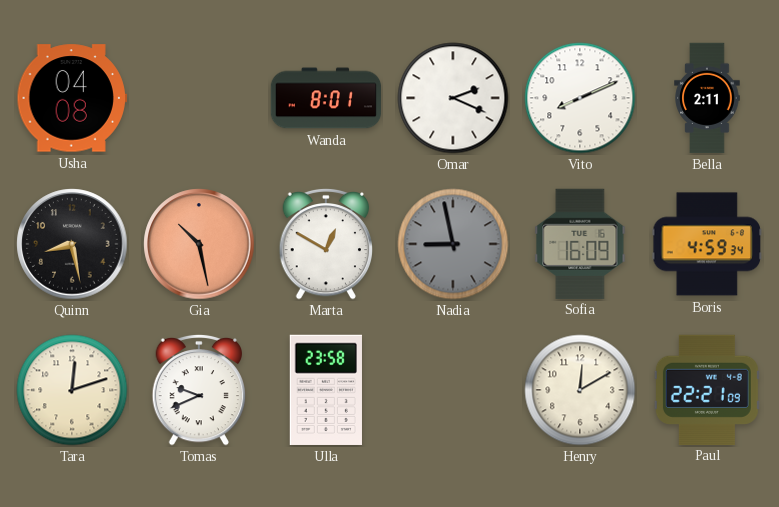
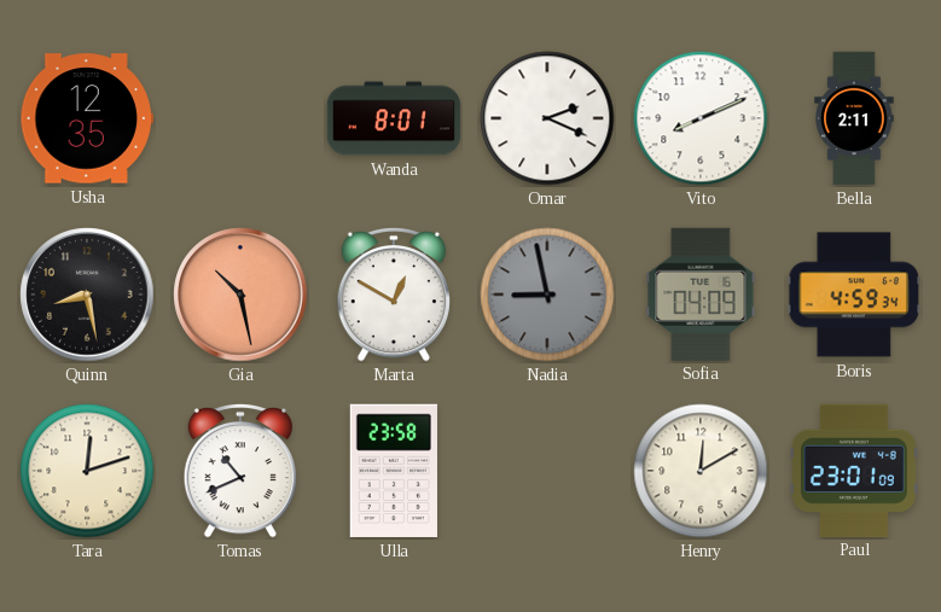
Usha: 04:08 -> 12:35
Sofia: 16:09 -> 04:09
Tomas: 9:41 -> 10:41
Paul: 22:21 -> 23:01
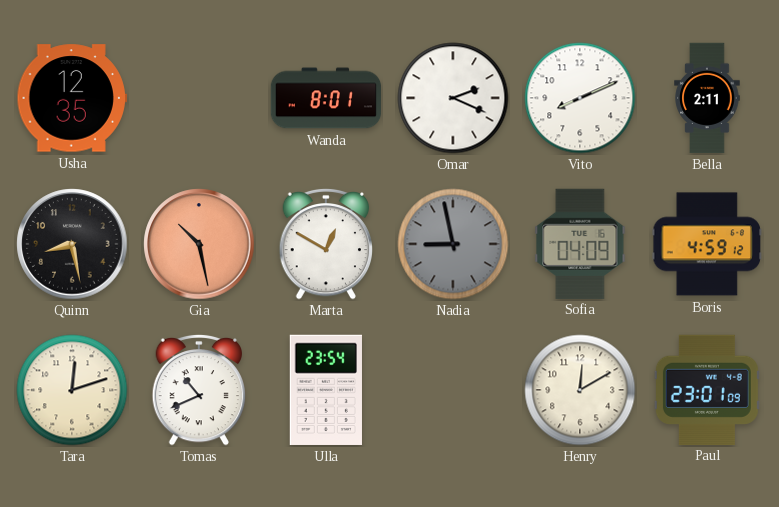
Boris: 4:59:34 -> 4:59:12
Ulla: 23:58 -> 23:54
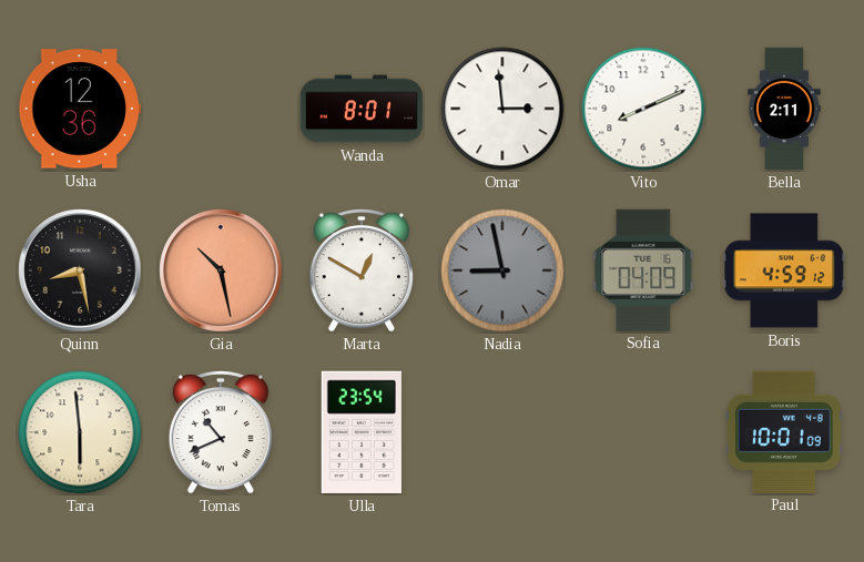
Usha: 12:35 -> 12:36
Omar: 2:19 -> 2:59
Tara: 12:12 -> 5:59
Henry: 12:10 -> none
Paul: 23:01 -> 10:01
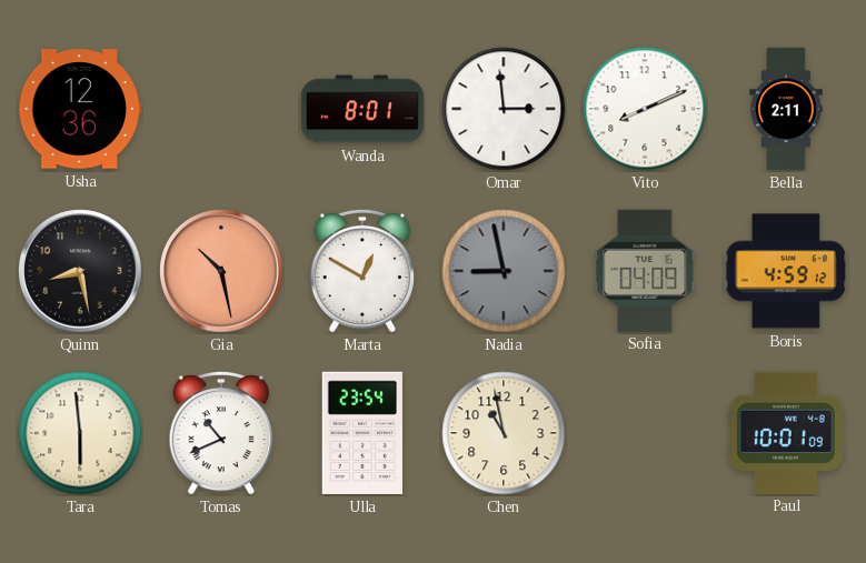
Chen: none -> 10:58
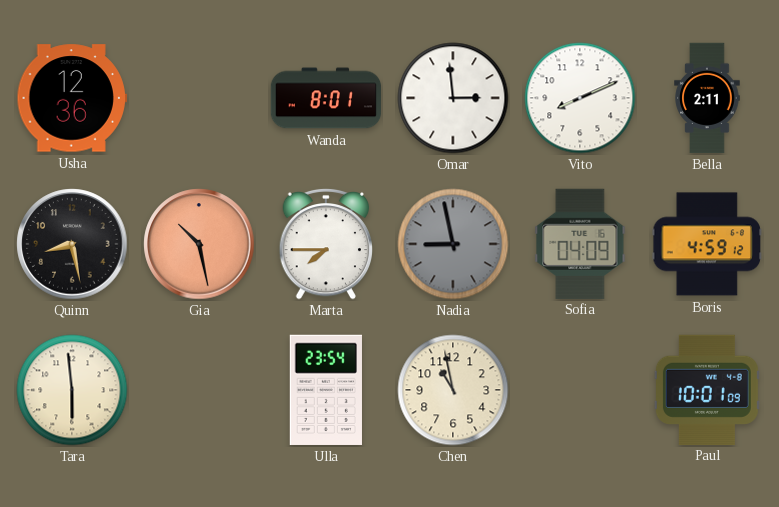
Marta: 12:50 -> 7:45
Tomas: 10:41 -> none
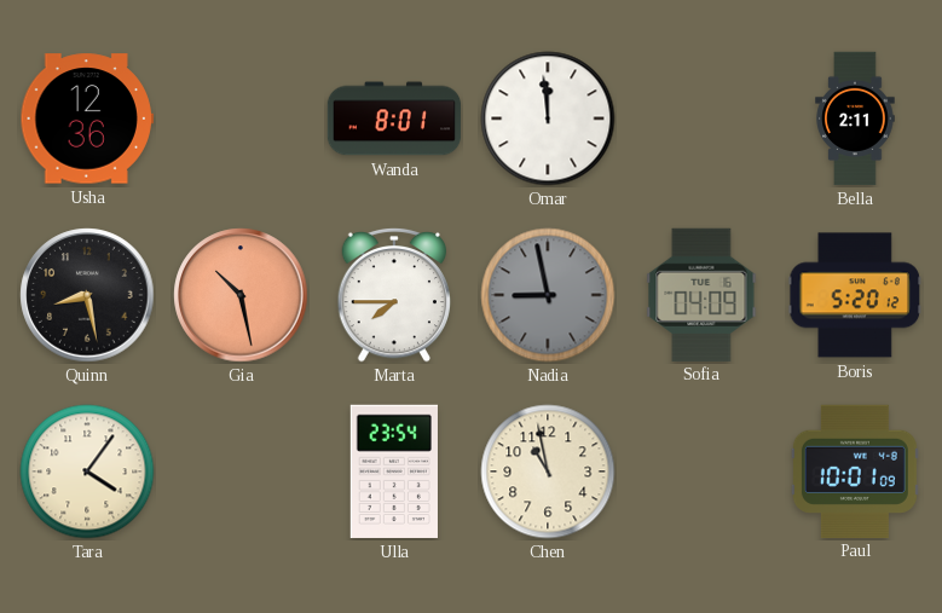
Omar: 2:59 -> 11:59
Vito: 8:11 -> none
Boris: 4:59 -> 5:20
Tara: 5:59 -> 4:06
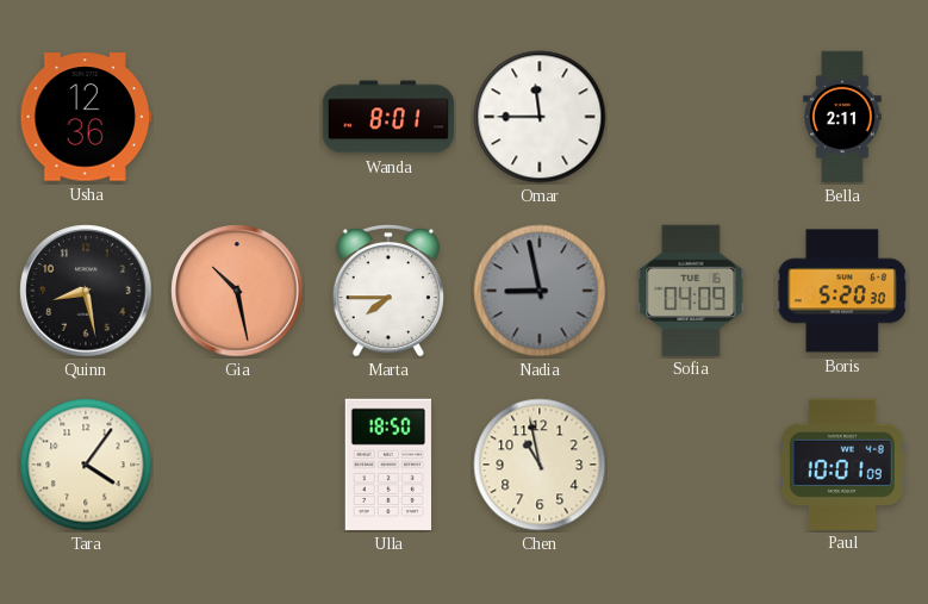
Omar: 11:59 -> 11:45
Boris: 5:20:12 -> 5:20:30
Ulla: 23:54 -> 18:50
